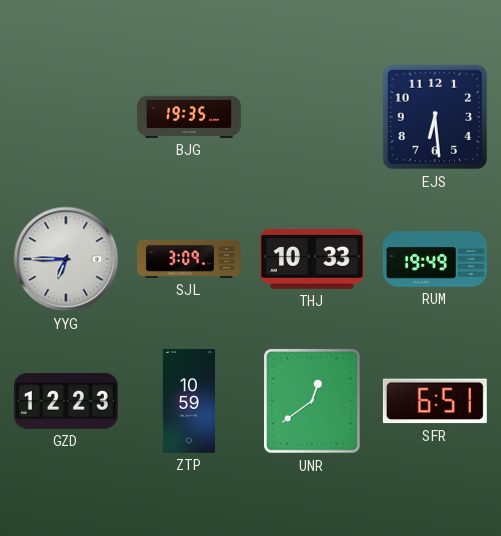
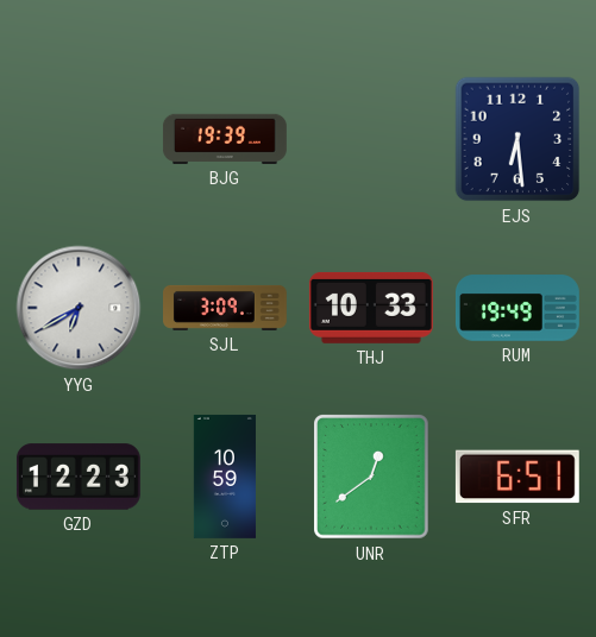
BJG: 19:35 -> 19:39
YYG: 6:45 -> 6:40
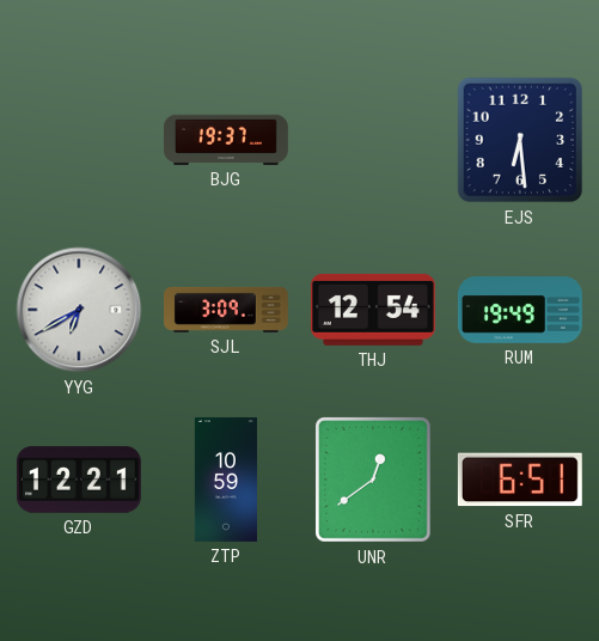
BJG: 19:39 -> 19:37
THJ: 10:33 -> 12:54
GZD: 12:23 -> 12:21
